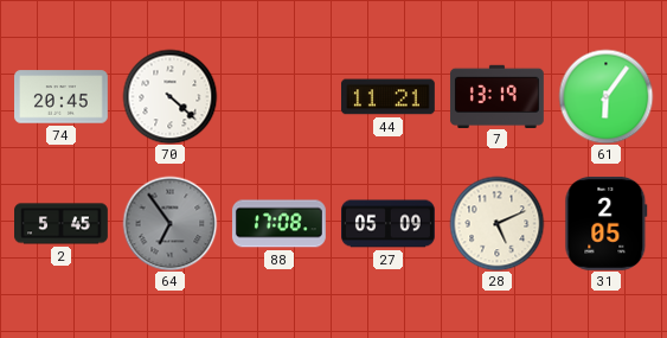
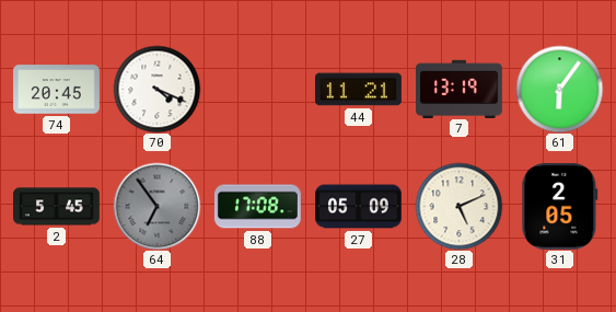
70: 4:22 -> 4:19
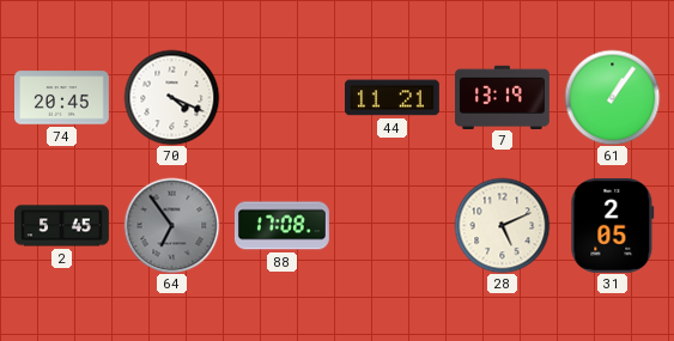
61: 6:06 -> 1:06
27: 05:09 -> none
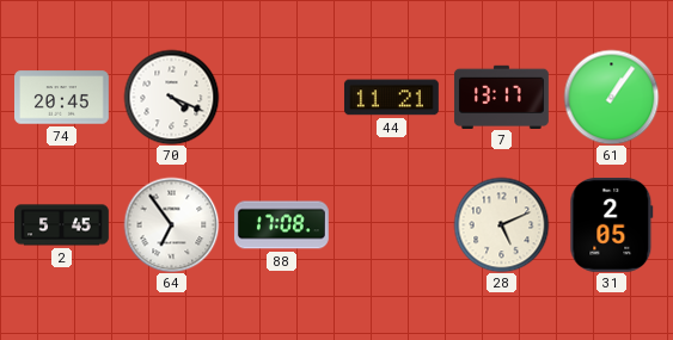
7: 13:19 -> 13:17
64 dial: grey -> white
